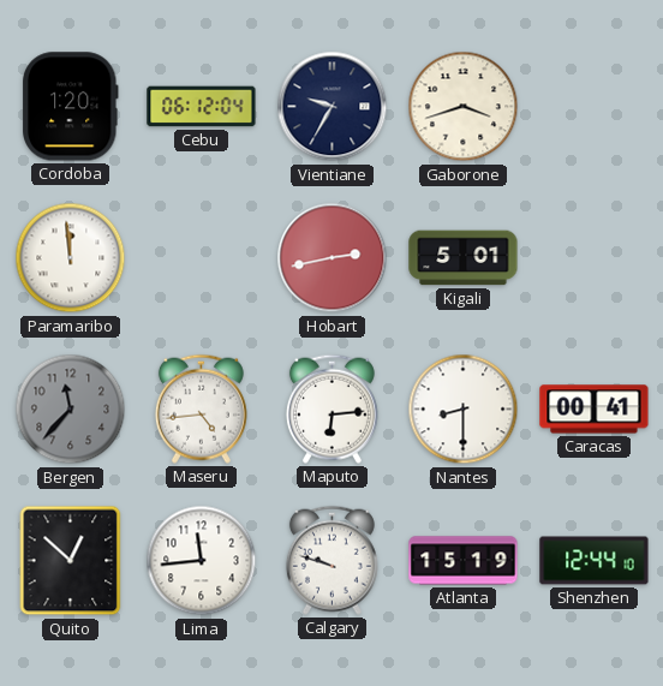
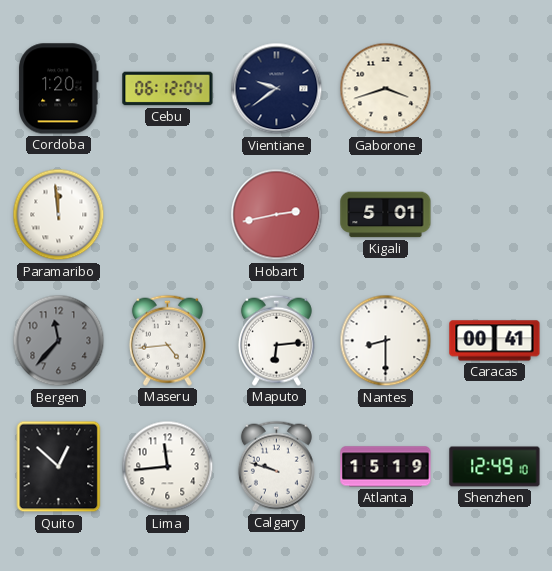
Vientiane: 9:35 -> 9:39
Shenzhen: 12:44 -> 12:49
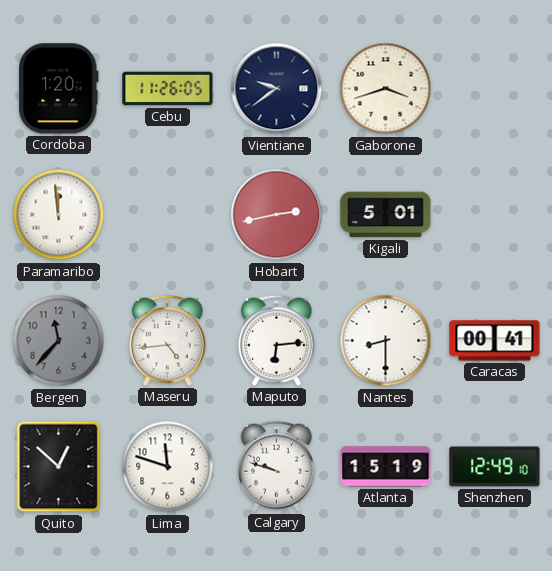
Cebu: 06:12 -> 11:26
Lima: 11:44 -> 11:48
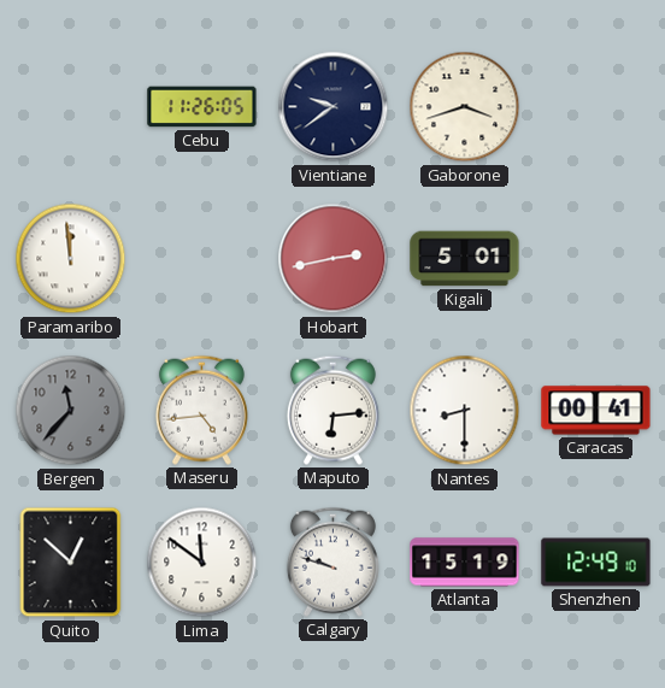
Cordoba: 1:20 -> none
Lima: 11:48 -> 11:51
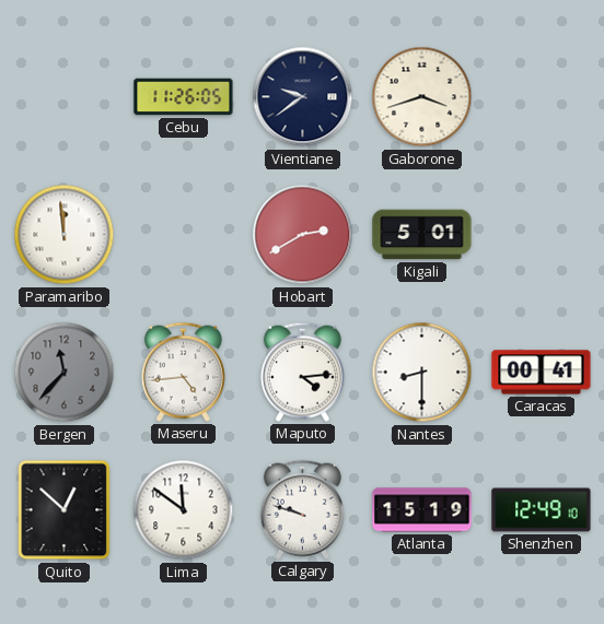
Hobart: 2:43 -> 2:40
Maputo: 6:14 -> 4:14
